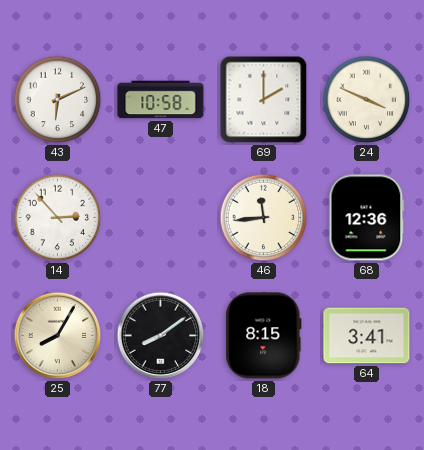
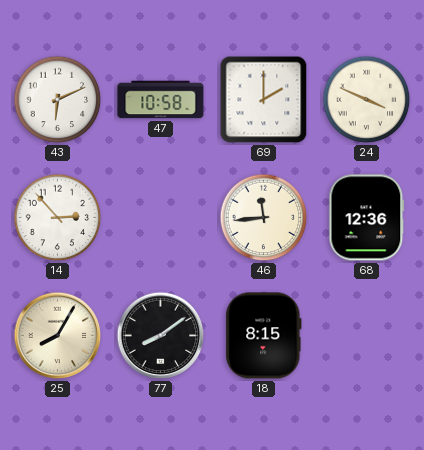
64: 3:41 -> none
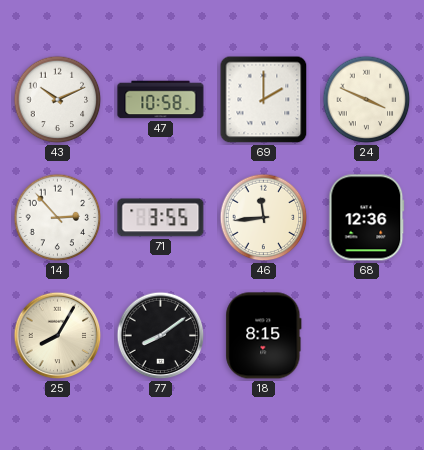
43: 6:11 -> 10:11
71: none -> 3:55
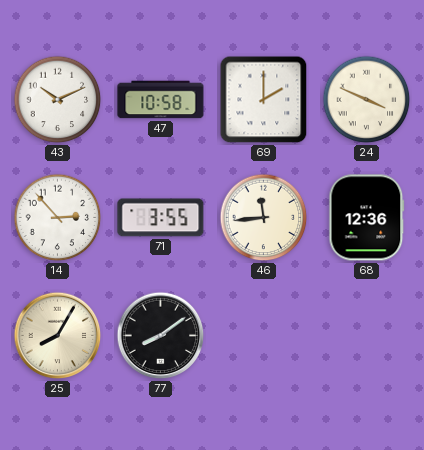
18: 8:15 -> none
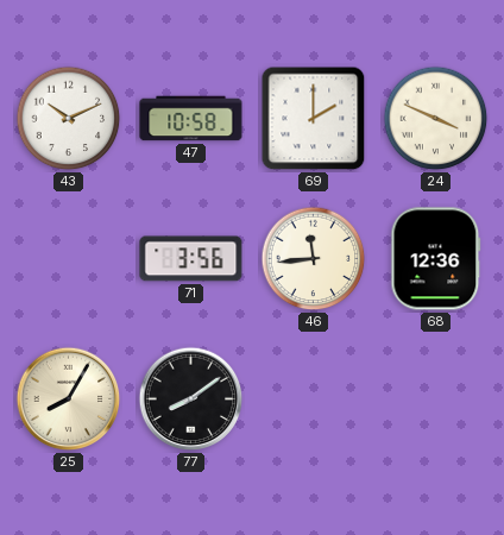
14: 2:53 -> none
71: 3:55 -> 3:56
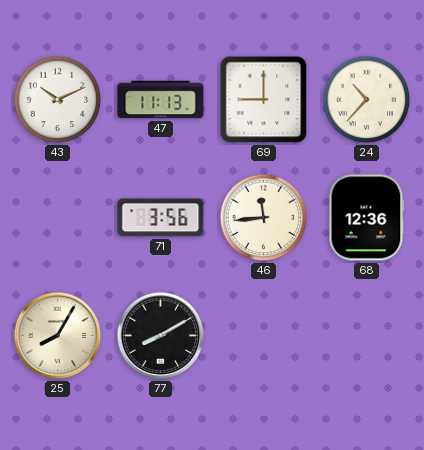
47: 10:58 -> 11:13
69: 2:00 -> 9:00
24: 3:49 -> 10:37
77: 8:09 -> 8:10
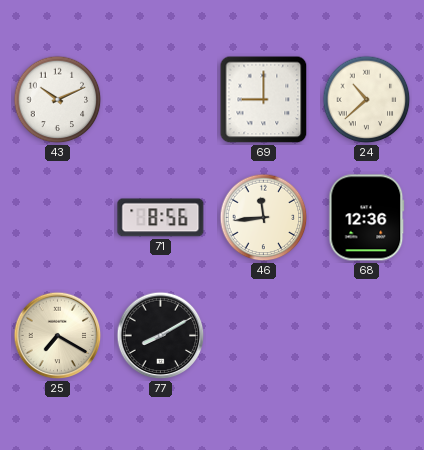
47: 11:13 -> none
24: 10:37 -> 10:38
71: 3:56 -> 8:56
25: 8:05 -> 7:20
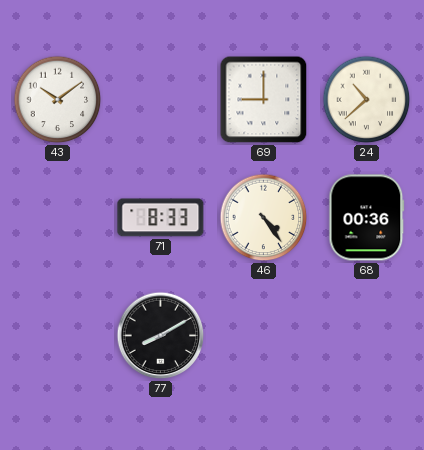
43: 10:11 -> 10:09
71: 8:56 -> 8:33
46: 11:44 -> 4:24
68: 12:36 -> 00:36
25: 7:20 -> none
